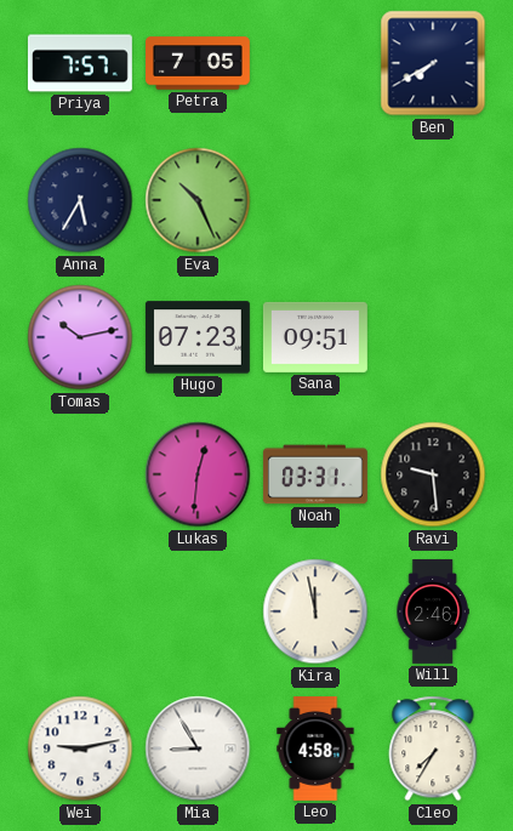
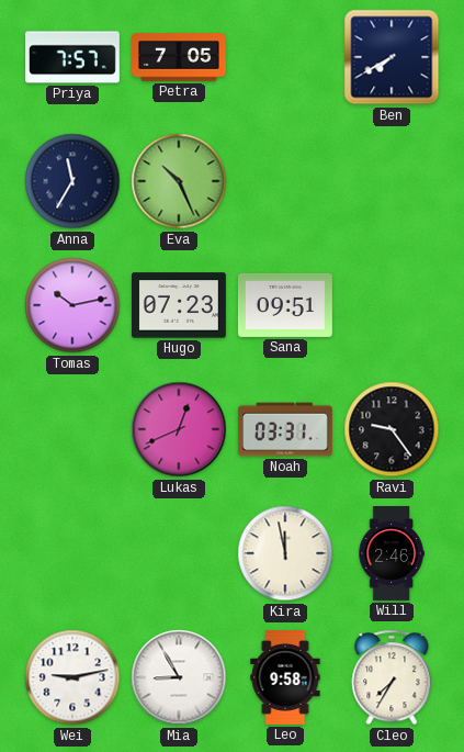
Anna: 5:35 -> 11:35
Lukas: 12:31 -> 12:41
Ravi: 9:29 -> 9:24
Leo: 4:58 -> 9:58
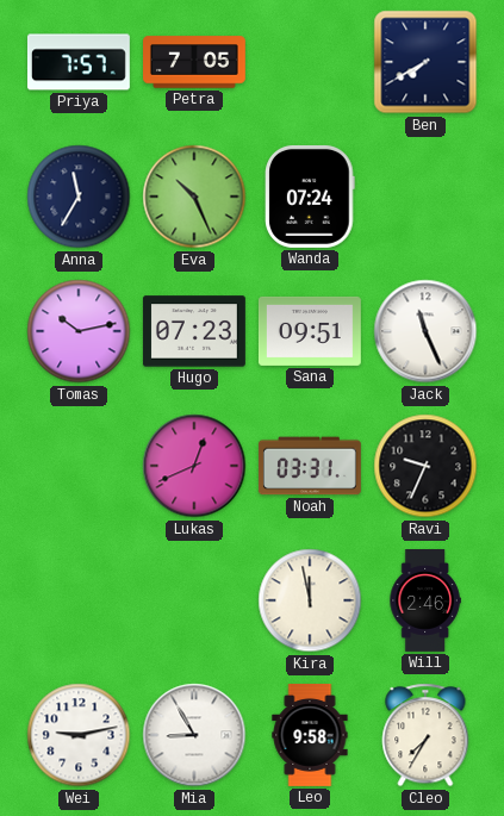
Wanda: none -> 07:24
Jack: none -> 11:26
Ravi: 9:24 -> 9:34
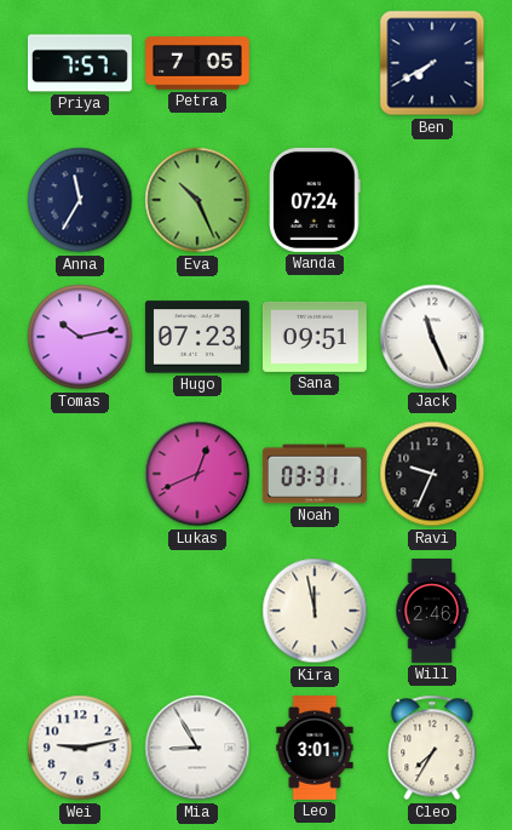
Leo: 9:58 -> 3:01
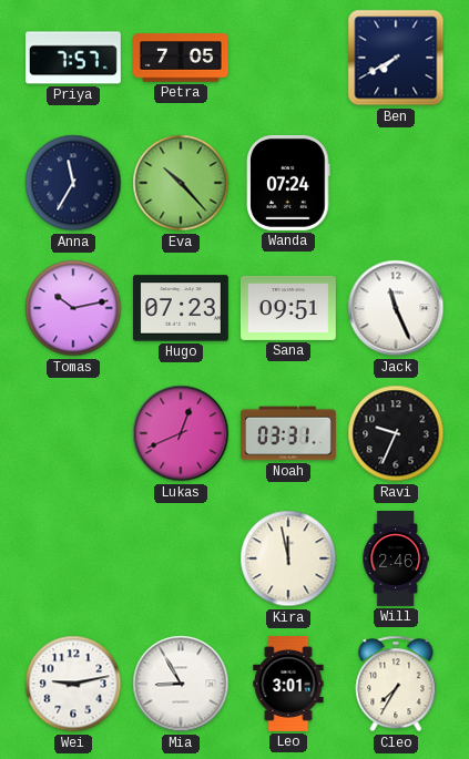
Eva: 10:26 -> 10:23
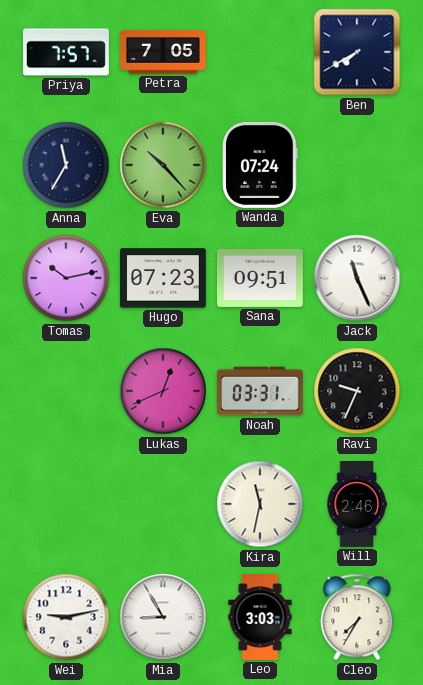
Kira: 11:58 -> 11:32
Leo: 3:01 -> 3:03
